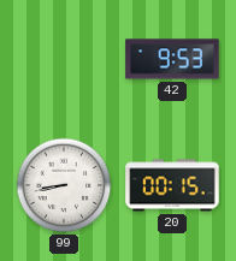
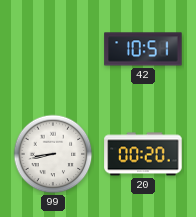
42: 9:53 -> 10:51
20: 00:15 -> 00:20
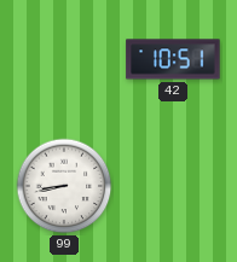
20: 00:20 -> none
